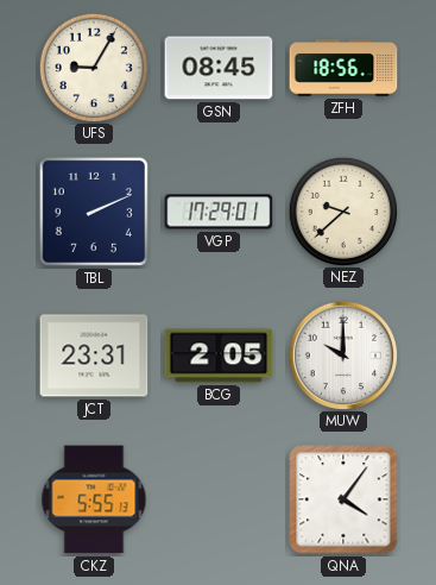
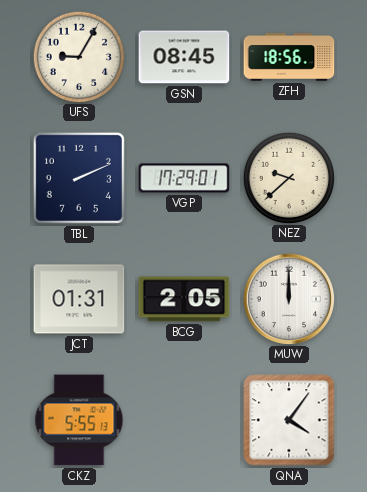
JCT: 23:31 -> 01:31
MUW: 10:00 -> 12:00
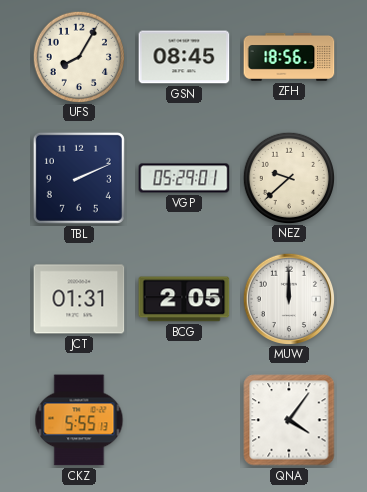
UFS: 9:05 -> 8:05
VGP: 17:29 -> 05:29
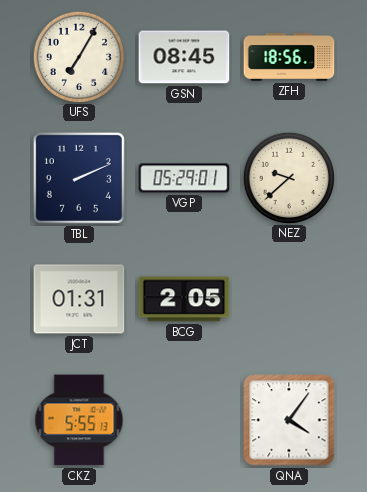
UFS: 8:05 -> 7:05
MUW: 12:00 -> none
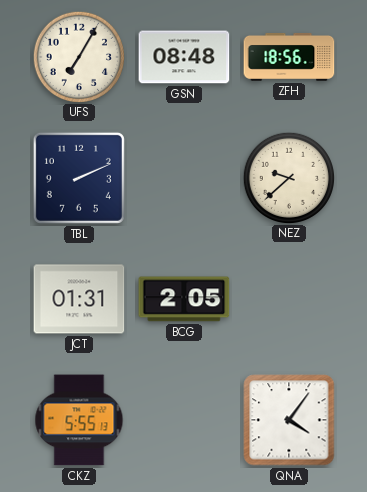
GSN: 08:45 -> 08:48
VGP: 05:29 -> none
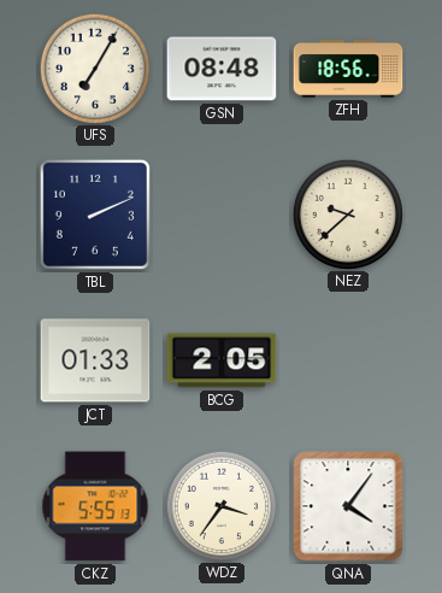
JCT: 01:31 -> 01:33
WDZ: none -> 3:36
